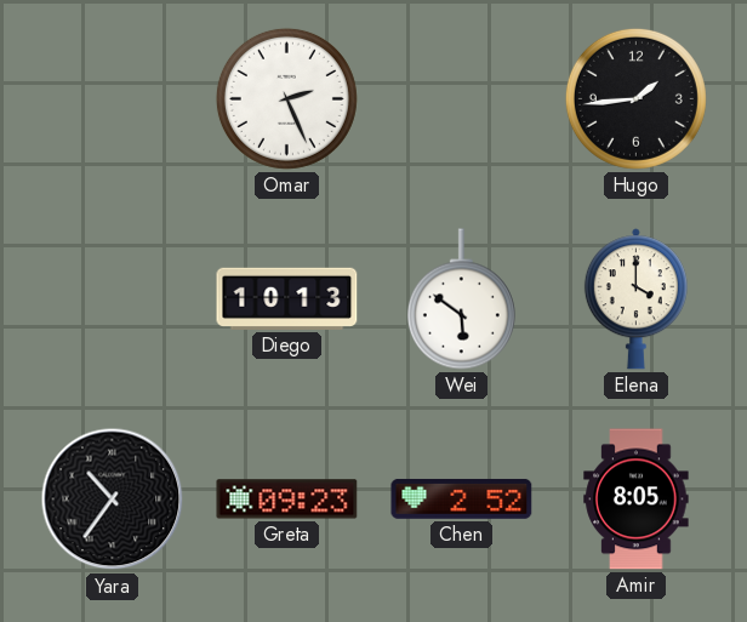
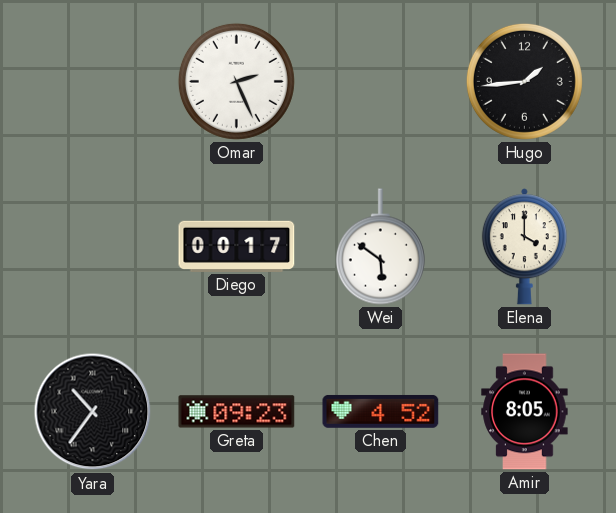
Diego: 10:13 -> 00:17
Chen: 2:52 -> 4:52
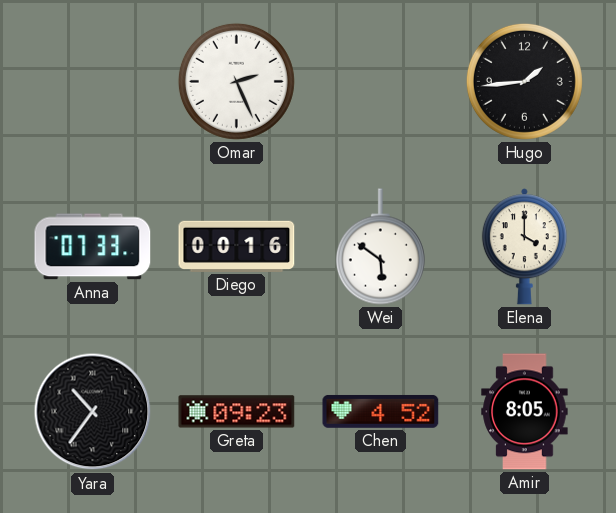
Anna: none -> 07:33
Diego: 00:17 -> 00:16
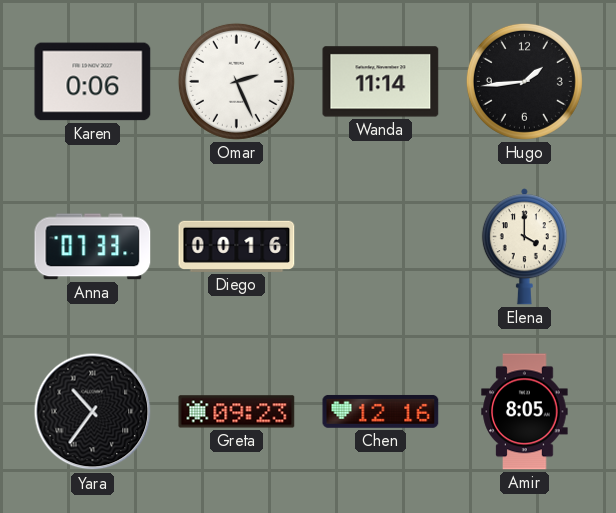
Karen: none -> 0:06
Wanda: none -> 11:14
Wei: 5:51 -> none
Chen: 4:52 -> 12:16
